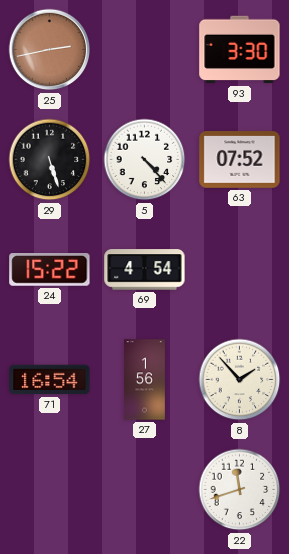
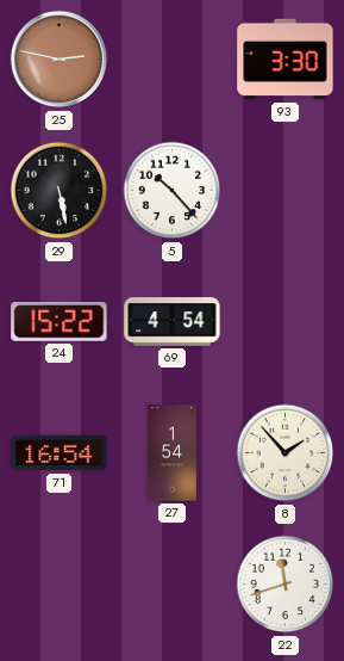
25: 2:43 -> 2:47
29: 5:27 -> 5:28
5: 4:23 -> 10:23
63: 07:52 -> none
27: 1:56 -> 1:54
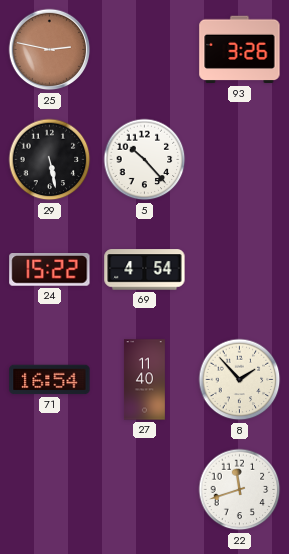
93: 3:30 -> 3:26
27: 1:54 -> 11:40
